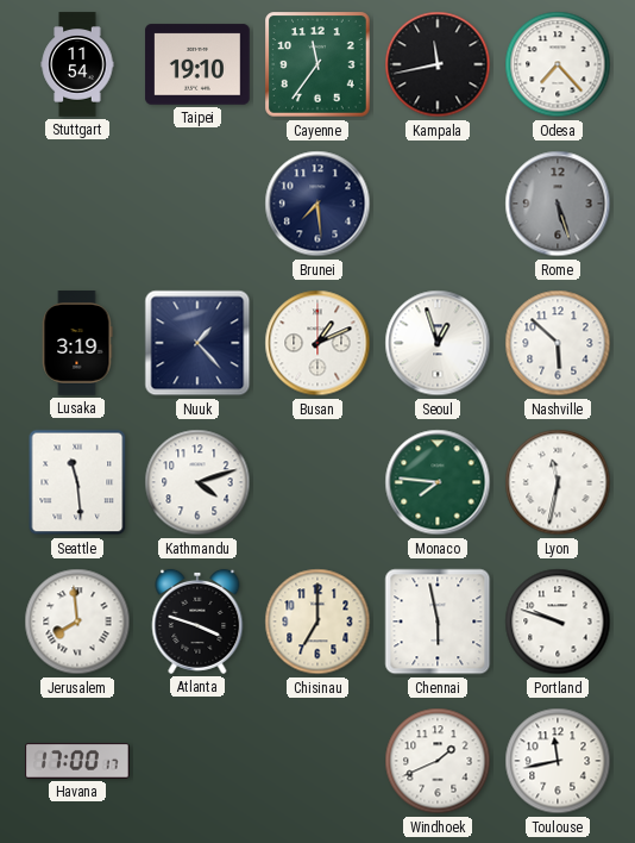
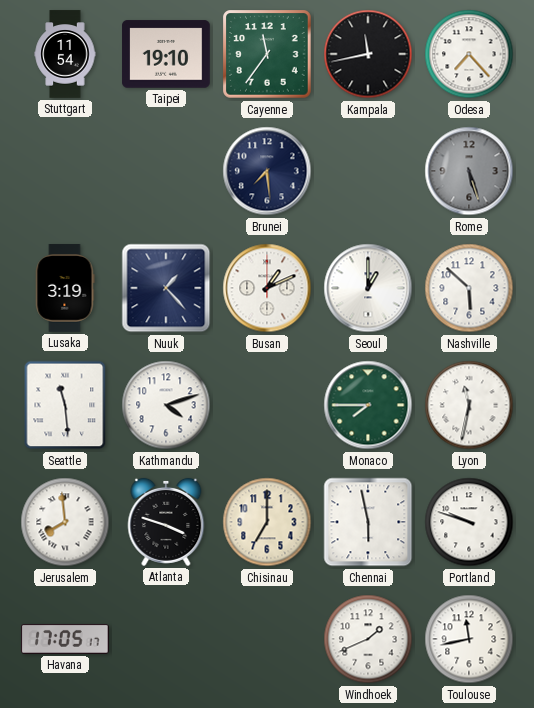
Seoul: 12:57 -> 1:00
Monaco: 7:46 -> 7:45
Havana: 17:00 -> 17:05
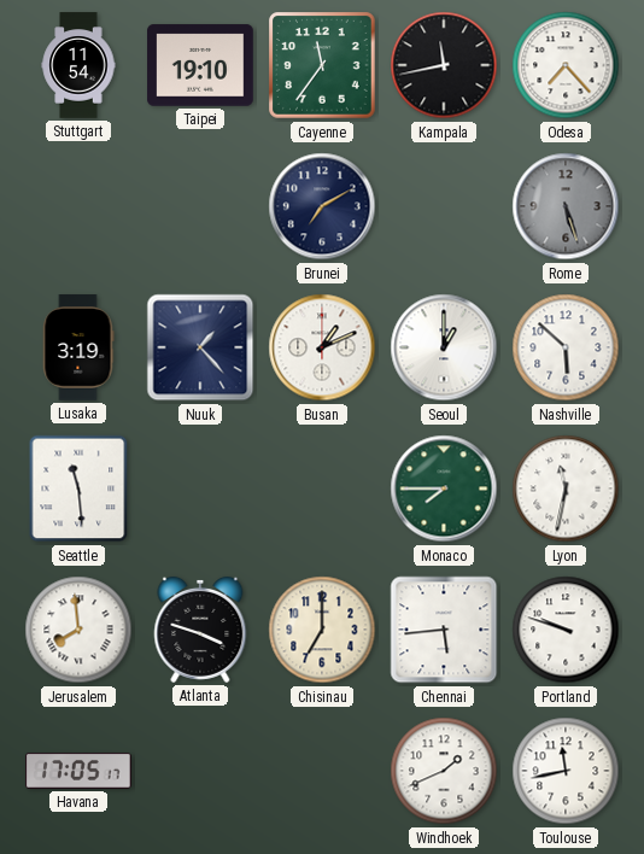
Brunei: 7:29 -> 7:10
Kathmandu: 4:12 -> none
Chennai: 5:58 -> 5:44
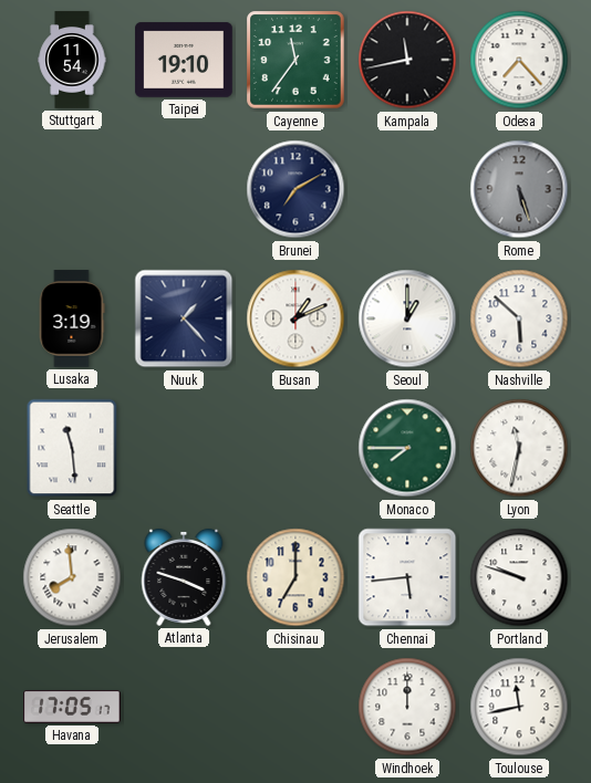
Windhoek: 1:41 -> 12:00
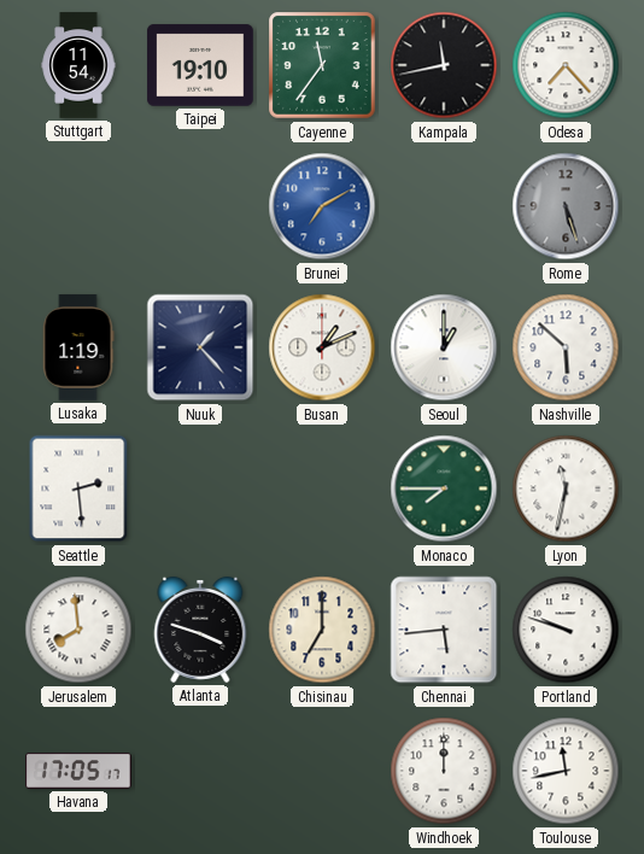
Brunei dial: navy -> blue
Lusaka: 3:19 -> 1:19
Seattle: 11:29 -> 2:29
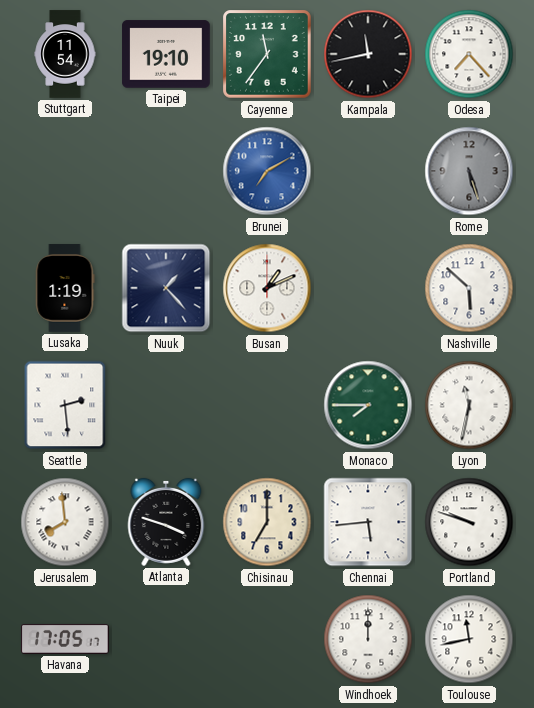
Seoul: 1:00 -> none
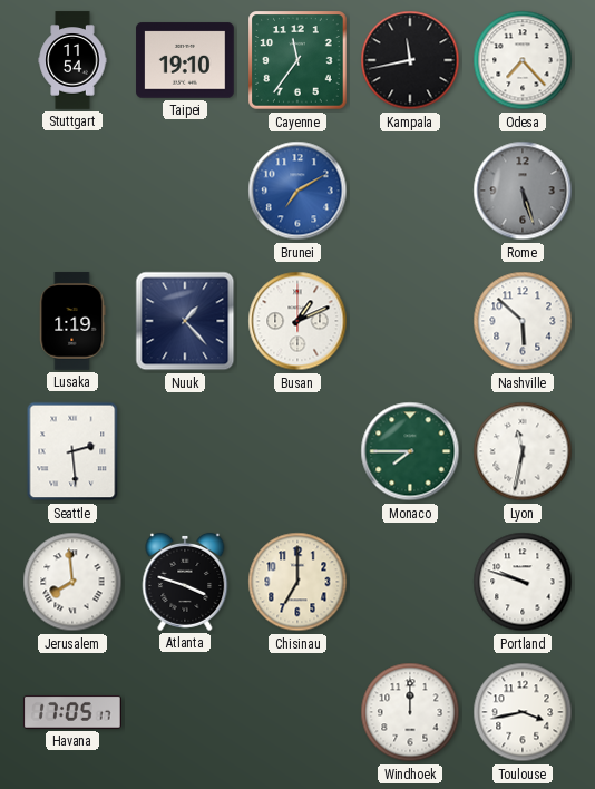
Chennai: 5:44 -> none
Toulouse: 11:43 -> 3:43
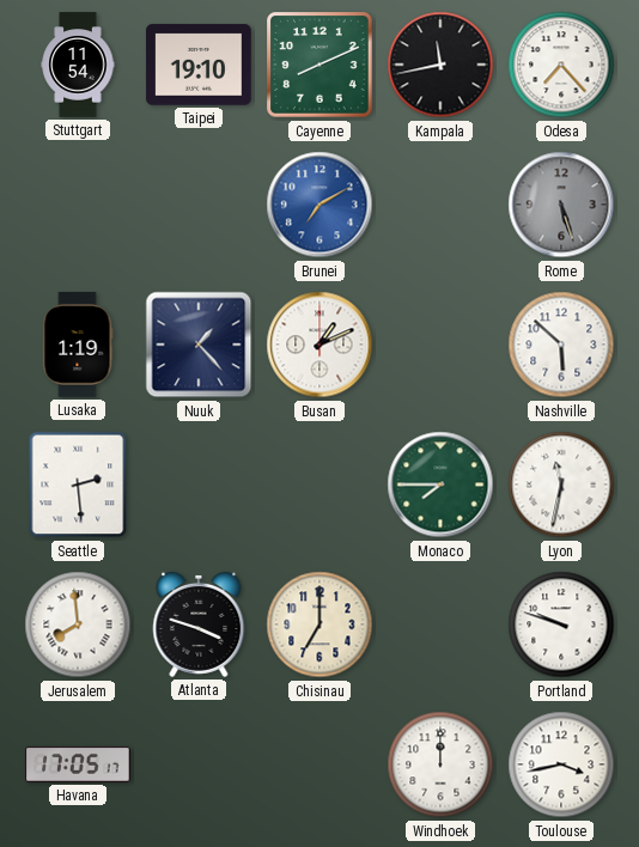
Cayenne: 11:36 -> 8:11
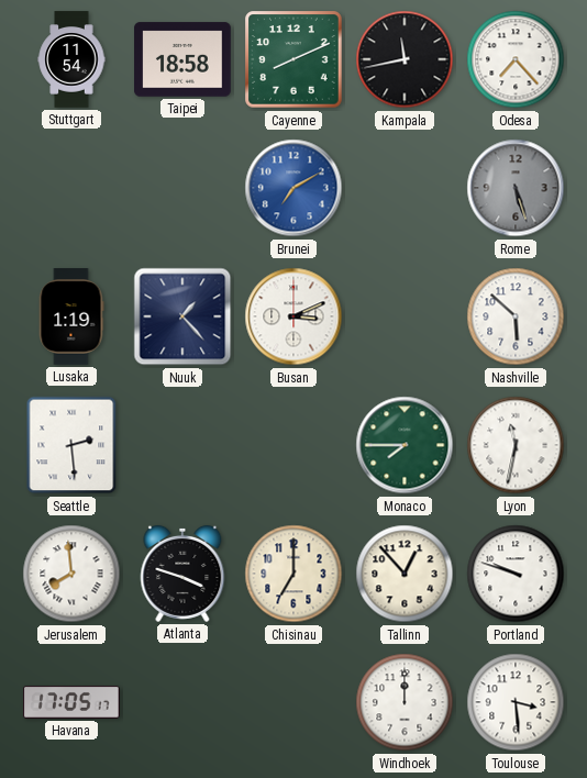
Taipei: 19:10 -> 18:58
Busan: 1:11 -> 3:11
Tallinn: none -> 12:53
Toulouse: 3:43 -> 3:29
